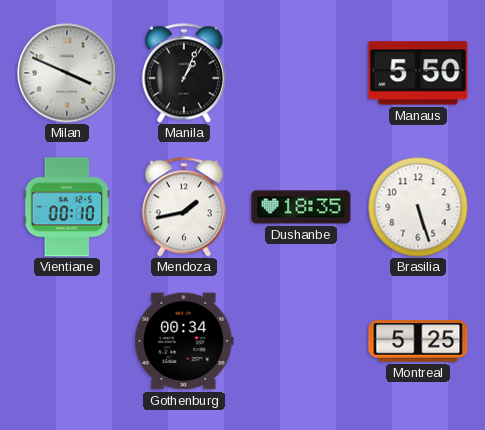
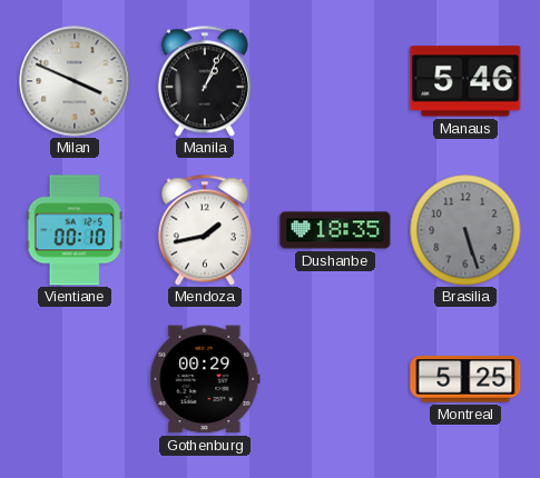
Manaus: 5:50 -> 5:46
Brasilia dial: white -> grey
Gothenburg: 00:34 -> 00:29
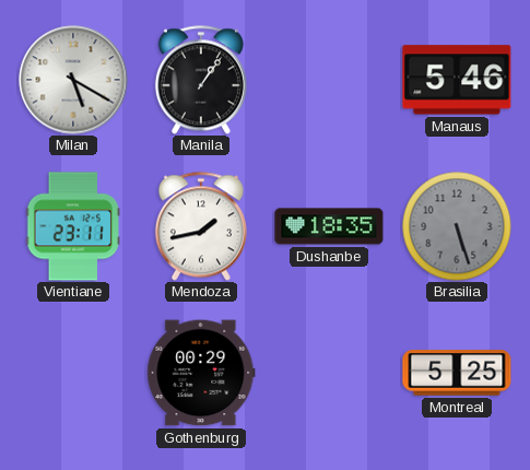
Milan: 3:49 -> 5:20
Manila: 1:04 -> 1:06
Vientiane: 00:10 -> 23:11
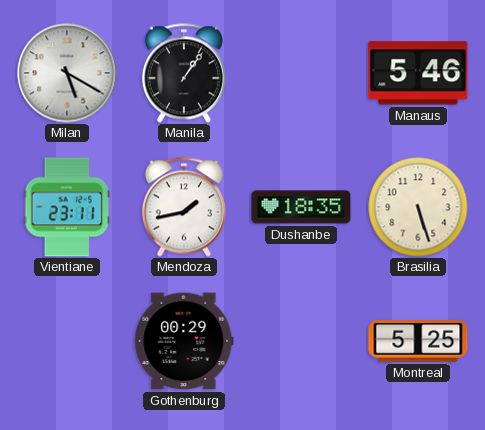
Brasilia dial: grey -> cream
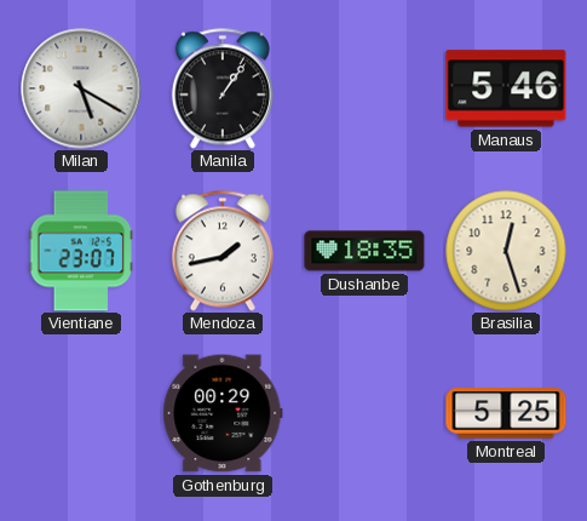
Vientiane: 23:11 -> 23:07
Brasilia: 5:27 -> 12:27
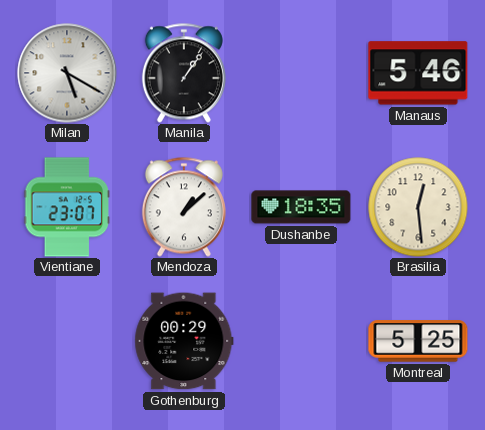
Mendoza: 1:43 -> 1:08
Brasilia: 12:27 -> 12:29
